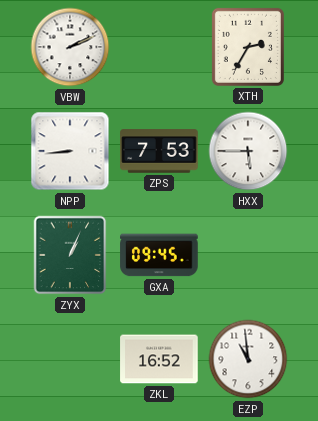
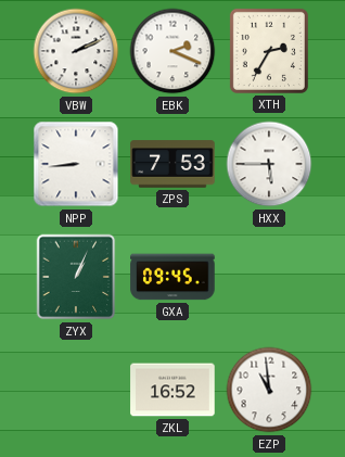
EBK: none -> 2:19
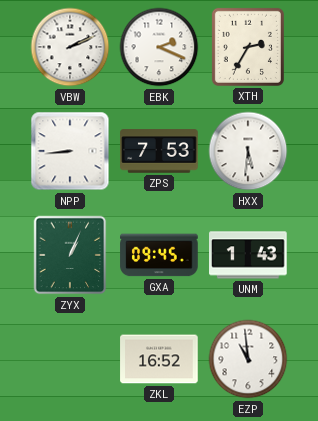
HXX: 5:45 -> 5:31
UNM: none -> 1:43
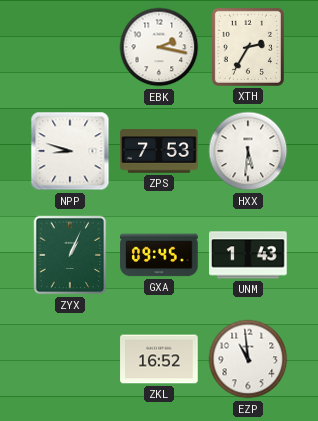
VBW: 2:11 -> none
EBK: 2:19 -> 2:17
NPP: 8:44 -> 8:48
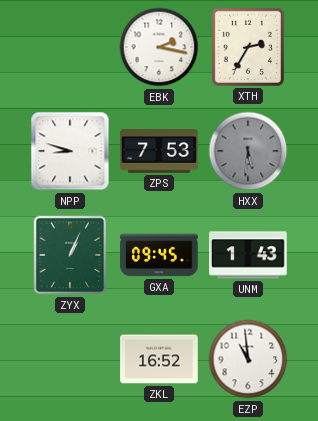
HXX dial: white -> grey
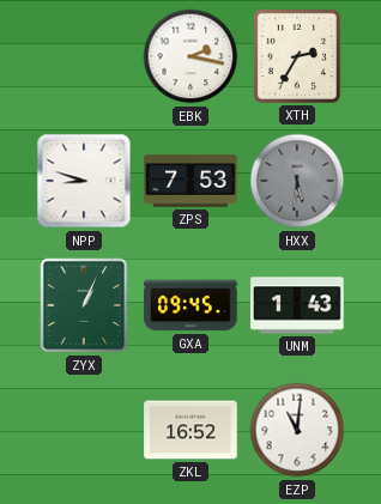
EZP: 10:59 -> 11:01
